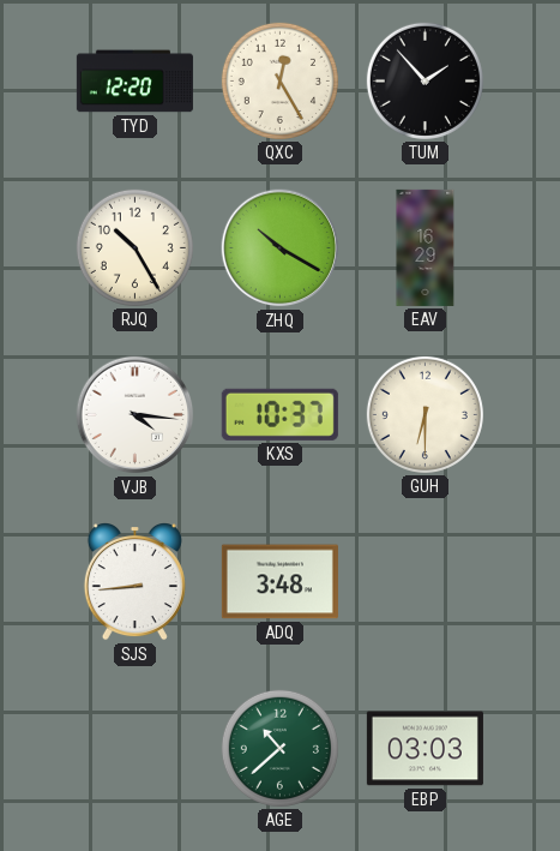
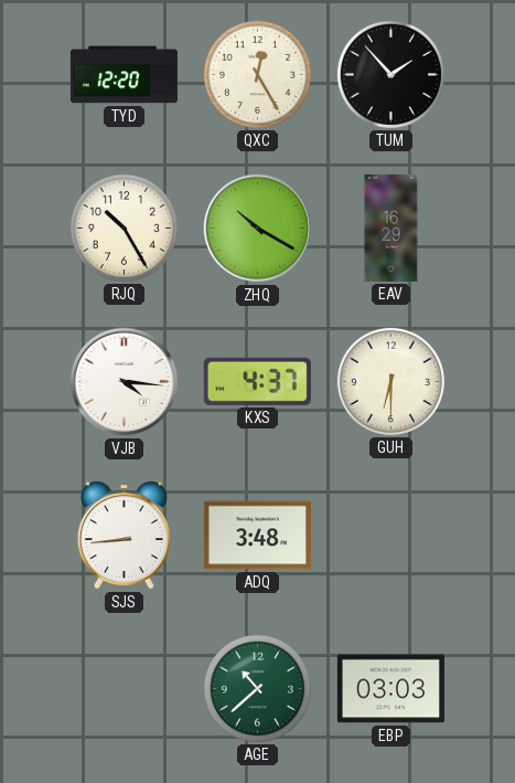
KXS: 10:37 -> 4:37
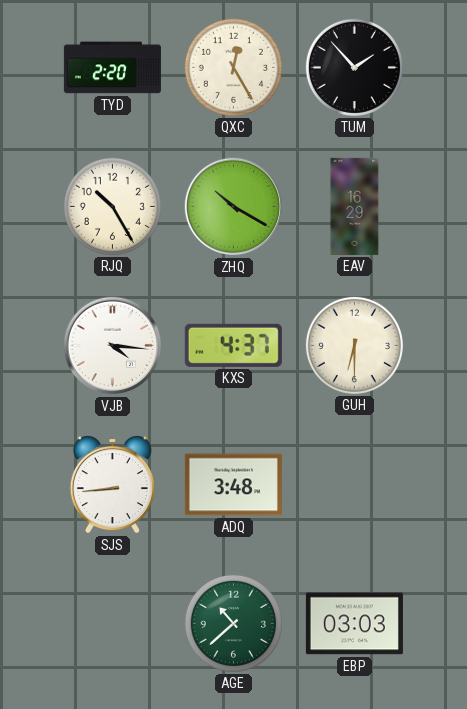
TYD: 12:20 -> 2:20
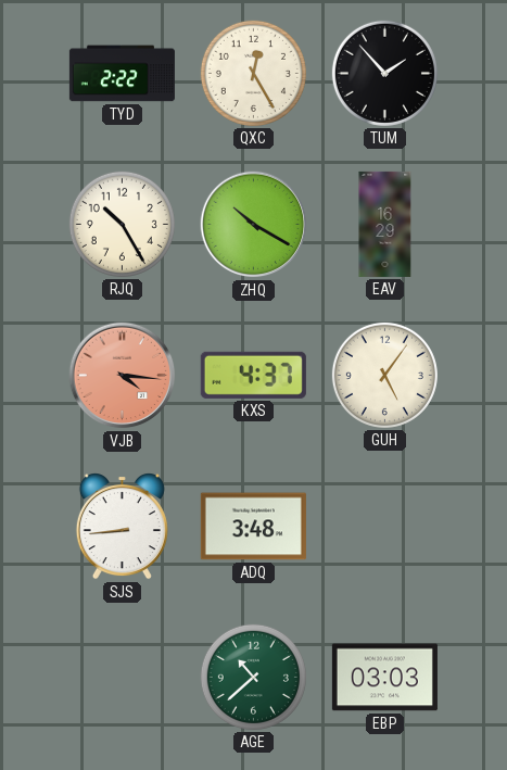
TYD: 2:20 -> 2:22
VJB dial: white -> salmon
GUH: 6:30 -> 5:06
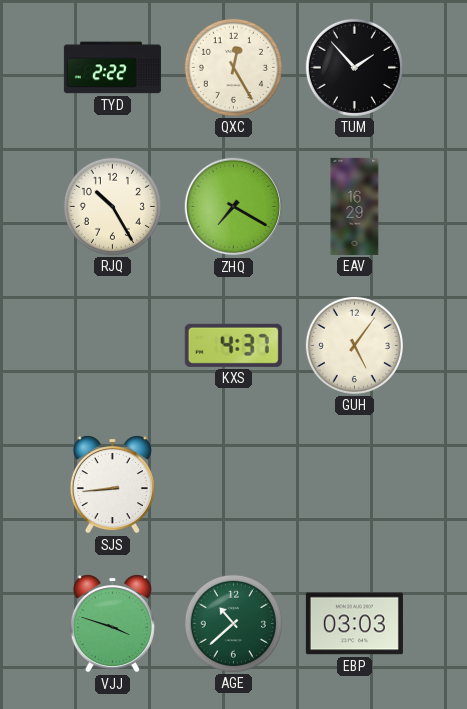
ZHQ: 10:20 -> 7:20
VJB: 4:16 -> none
ADQ: 3:48 -> none
VJJ: none -> 3:48
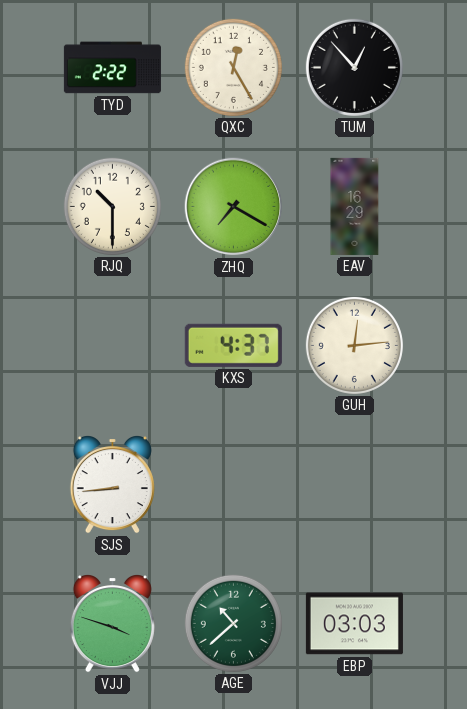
TUM: 1:53 -> 12:53
RJQ: 10:25 -> 10:30
GUH: 5:06 -> 12:14
